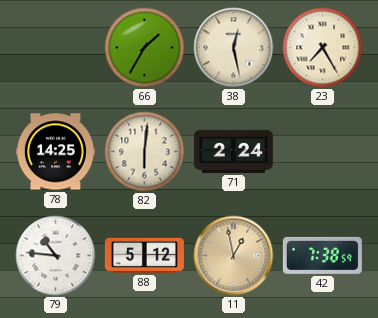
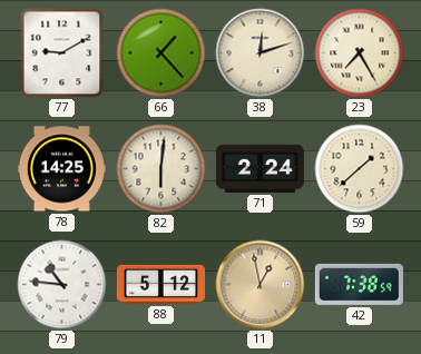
77: none -> 9:10
66: 1:35 -> 1:23
38: 12:28 -> 12:12
59: none -> 1:38
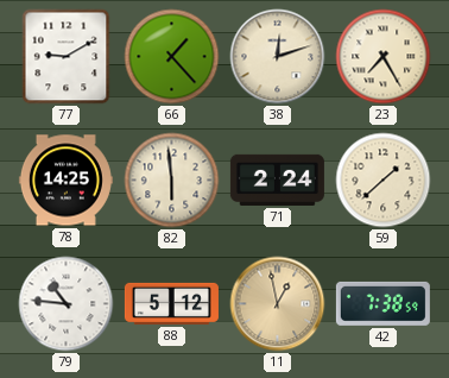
82: 6:01 -> 5:59
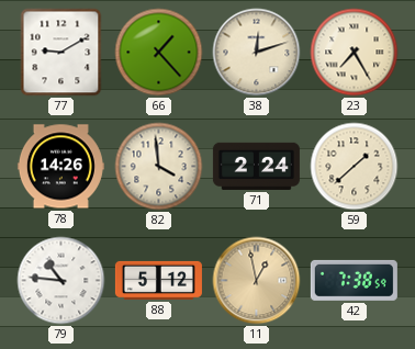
78: 14:25 -> 14:26
82: 5:59 -> 3:59
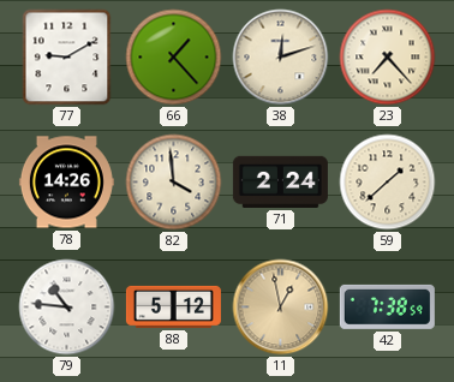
23: 7:25 -> 7:23
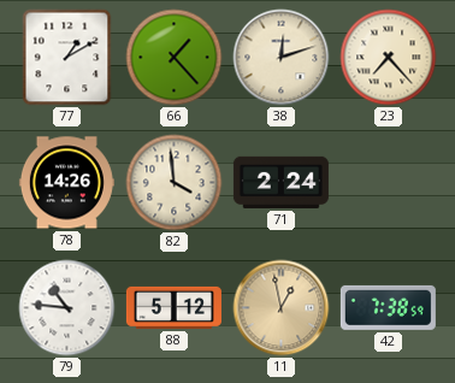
77: 9:10 -> 1:10
59: 1:38 -> none
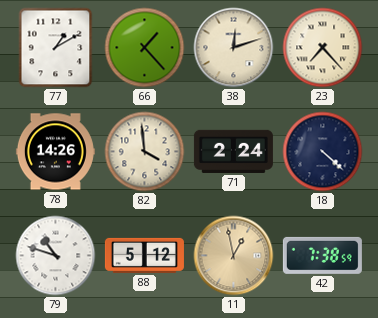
18: none -> 4:22
79: 10:46 -> 10:48
